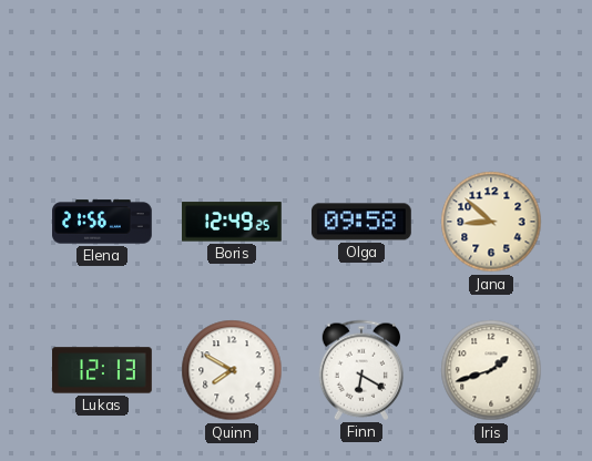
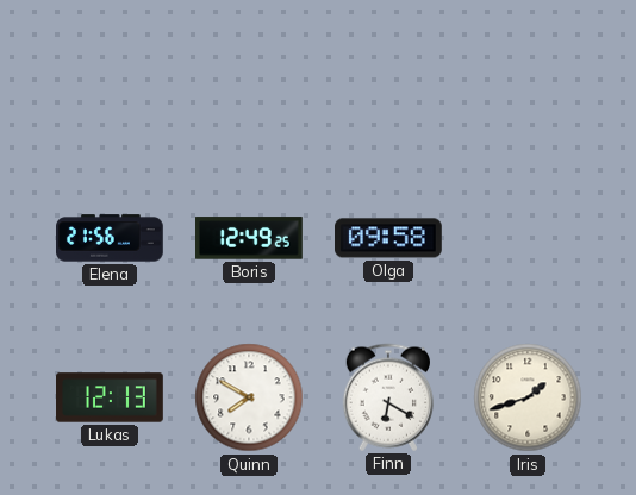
Jana: 8:52 -> none
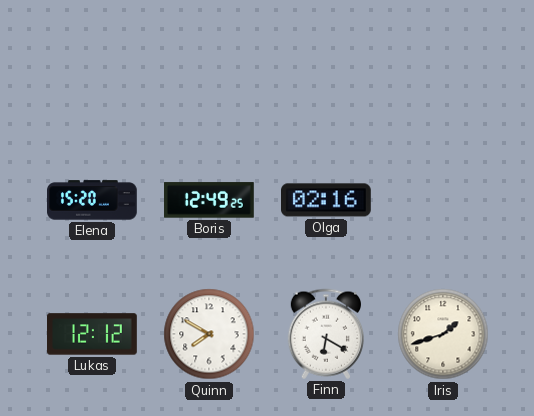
Elena: 21:56 -> 15:20
Olga: 09:58 -> 02:16
Lukas: 12:13 -> 12:12
